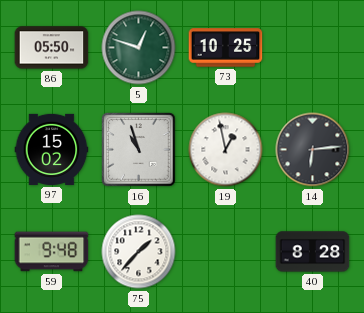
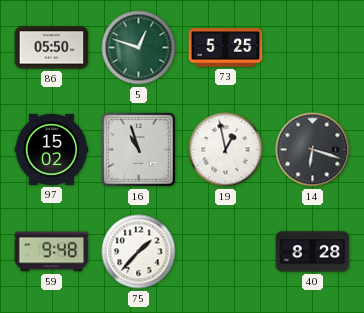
73: 10:25 -> 5:25
14: 6:14 -> 6:18
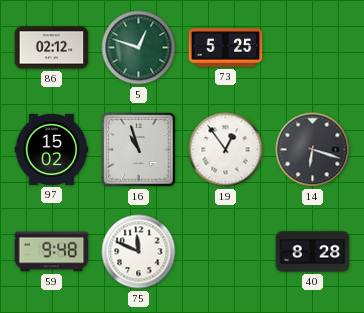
86: 05:50 -> 02:12
19: 12:58 -> 12:54
75: 1:37 -> 11:49
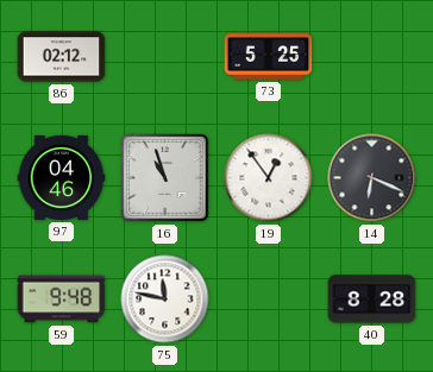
5: 12:48 -> none
97: 15:02 -> 04:46
14: 6:18 -> 6:19
75: 11:49 -> 11:47
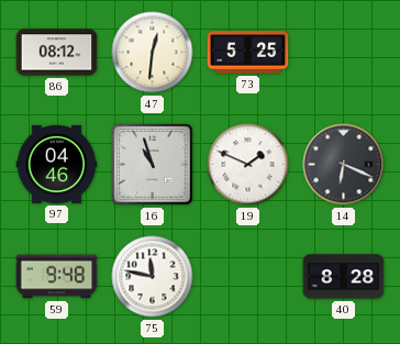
86: 02:12 -> 08:12
47: none -> 12:31
19: 12:54 -> 1:49
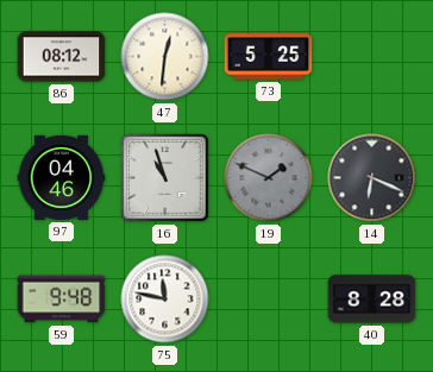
19 dial: white -> grey
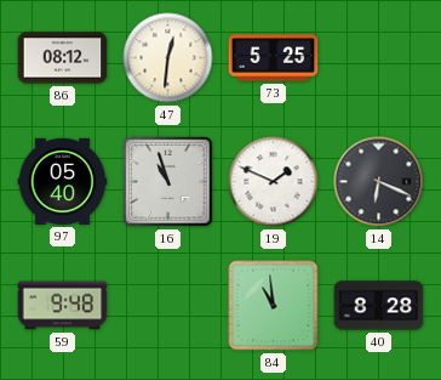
97: 04:46 -> 05:40
19 dial: grey -> white
75: 11:47 -> none
84: none -> 10:59
